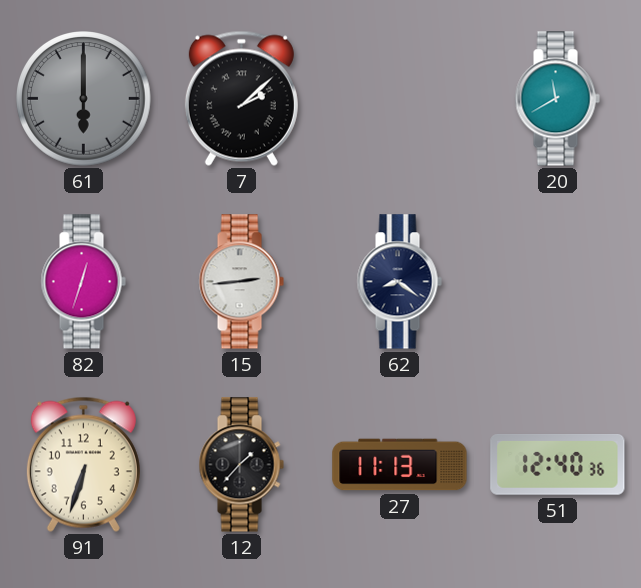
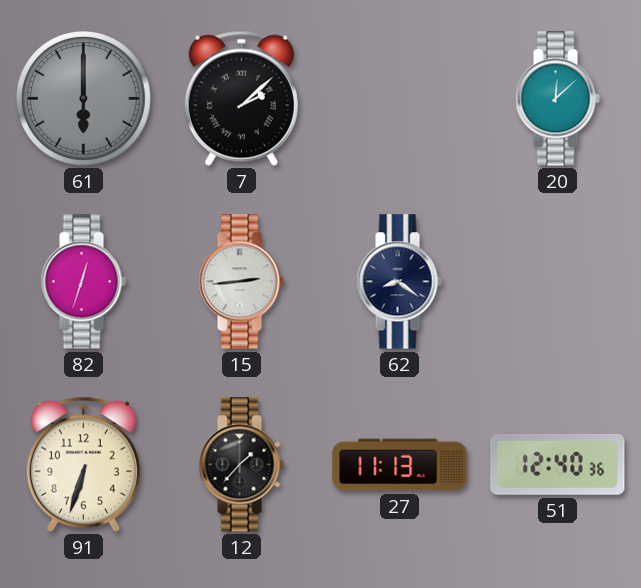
20: 11:40 -> 12:08
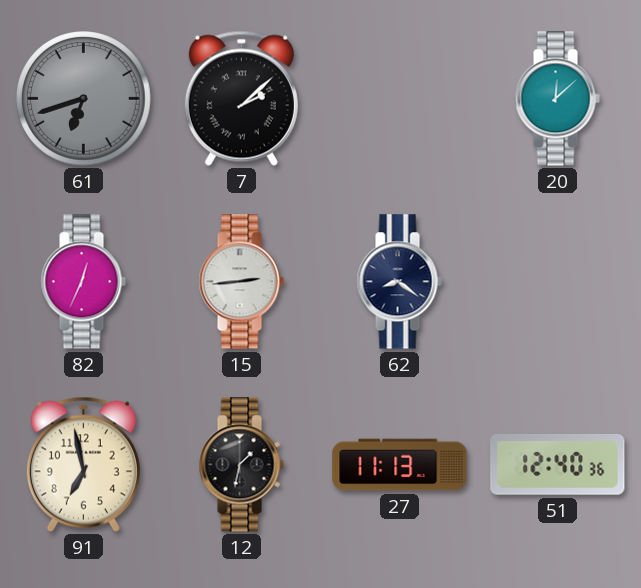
61: 6:00 -> 6:42
82: 12:33 -> 12:34
91: 6:33 -> 6:58
12: 1:37 -> 1:32
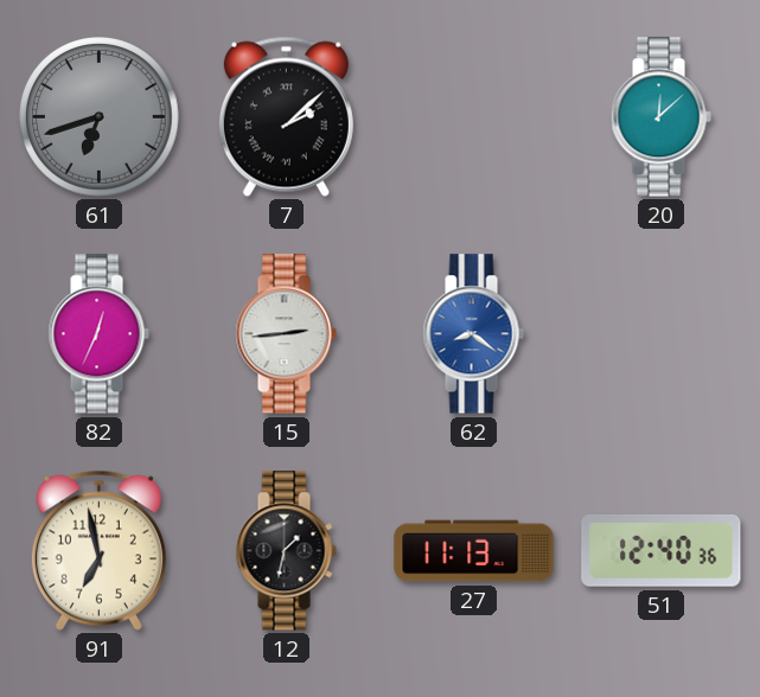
62 dial: navy -> blue
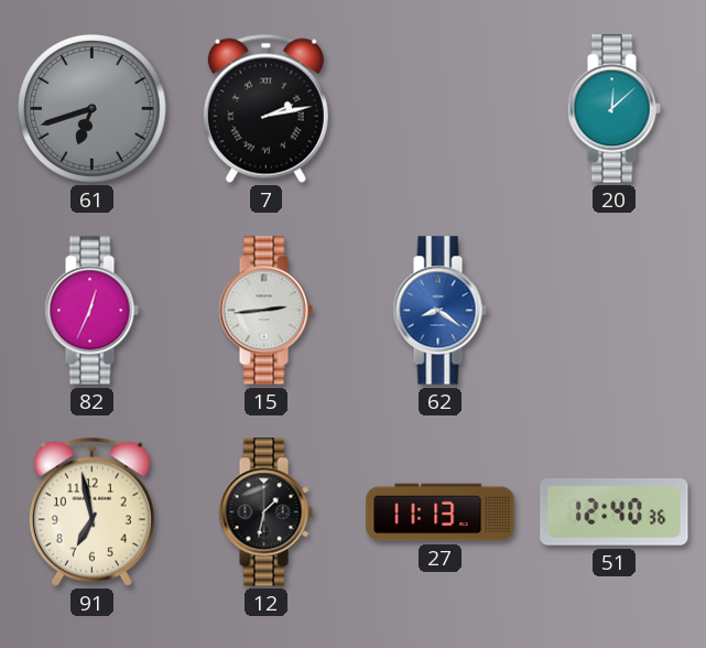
7: 2:08 -> 2:13
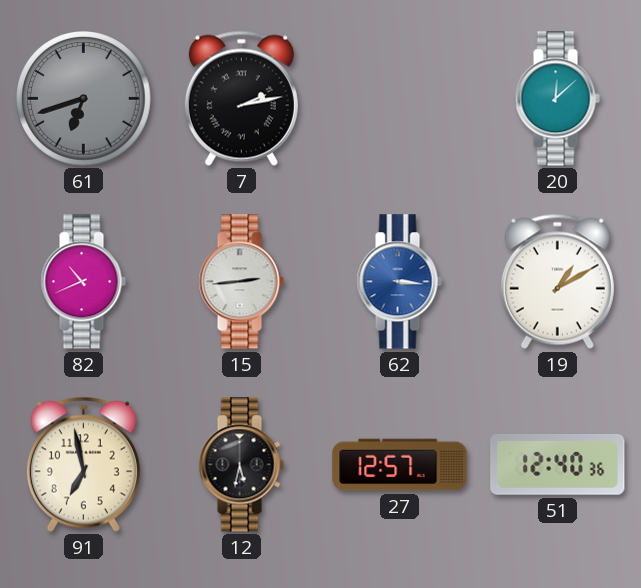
82: 12:34 -> 10:41
62: 8:21 -> 3:16
19: none -> 1:10
12: 1:32 -> 5:32
27: 11:13 -> 12:57
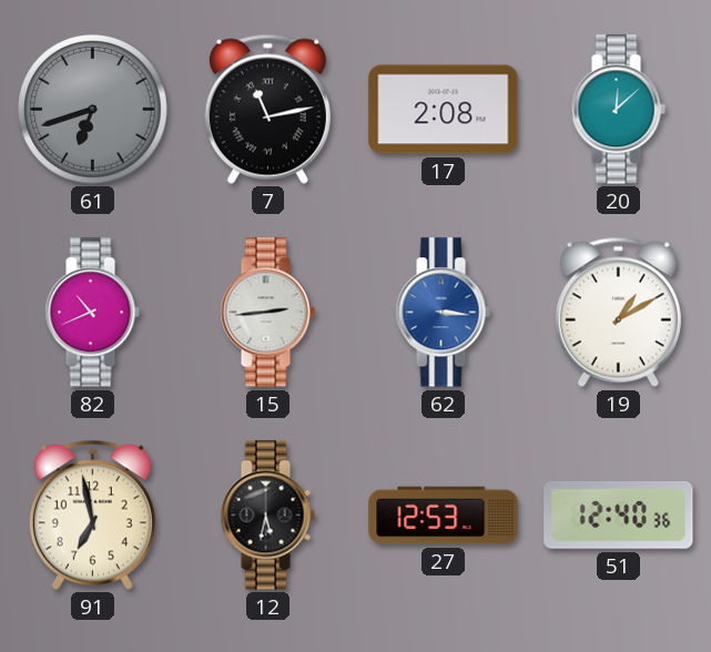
7: 2:13 -> 11:13
17: none -> 2:08
27: 12:57 -> 12:53
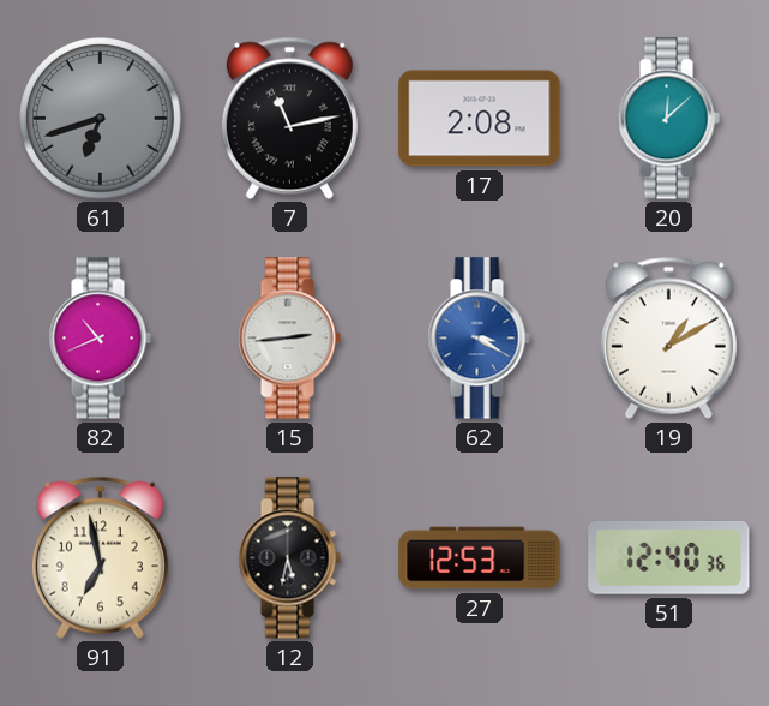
62: 3:16 -> 3:20
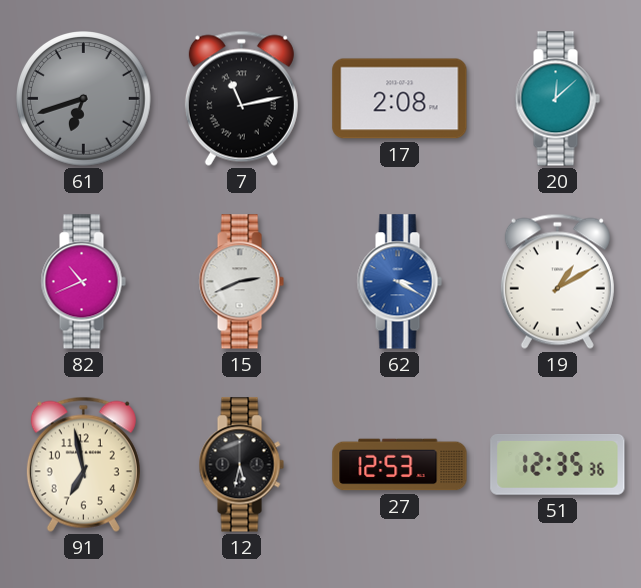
15: 2:44 -> 2:41
51: 12:40 -> 12:35
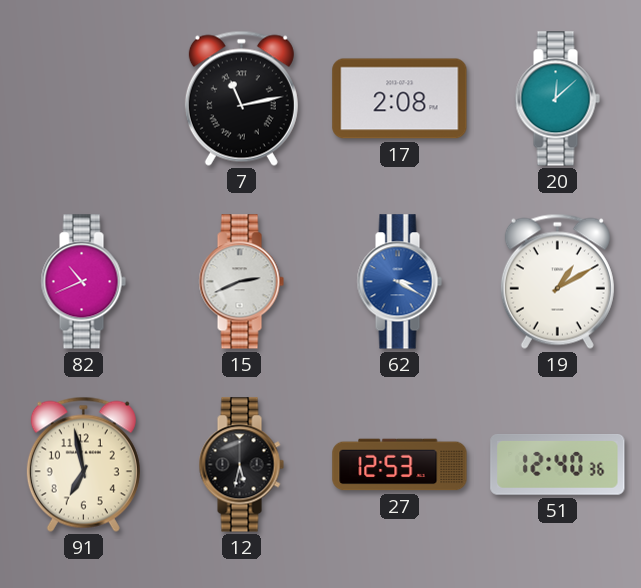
61: 6:42 -> none
51: 12:35 -> 12:40
